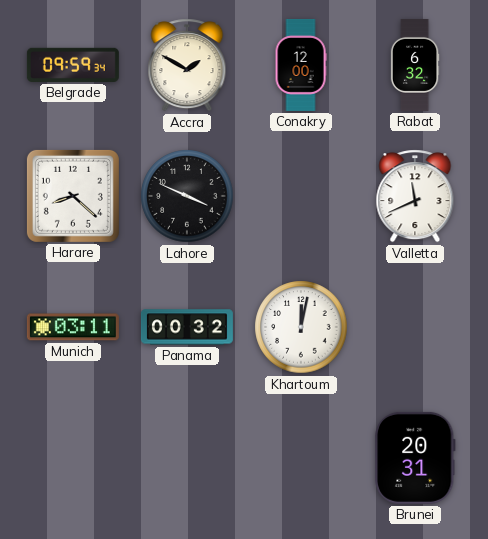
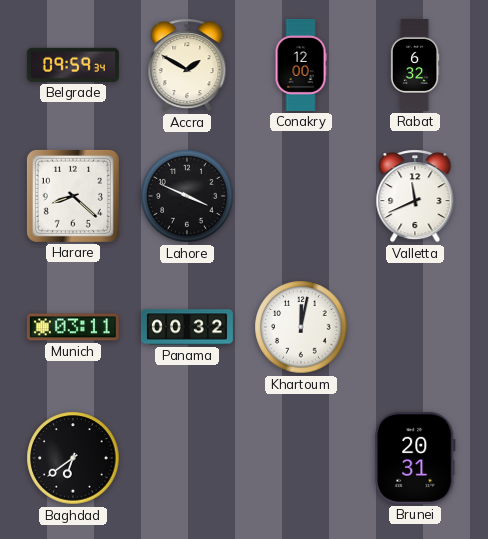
Baghdad: none -> 6:39
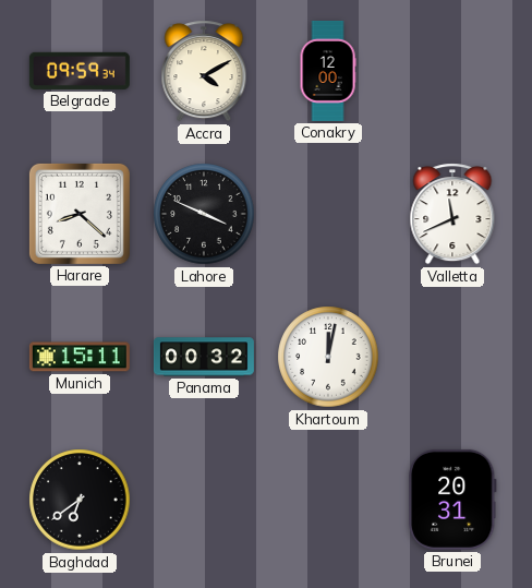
Accra: 1:50 -> 4:10
Rabat: 6:32 -> none
Munich: 03:11 -> 15:11
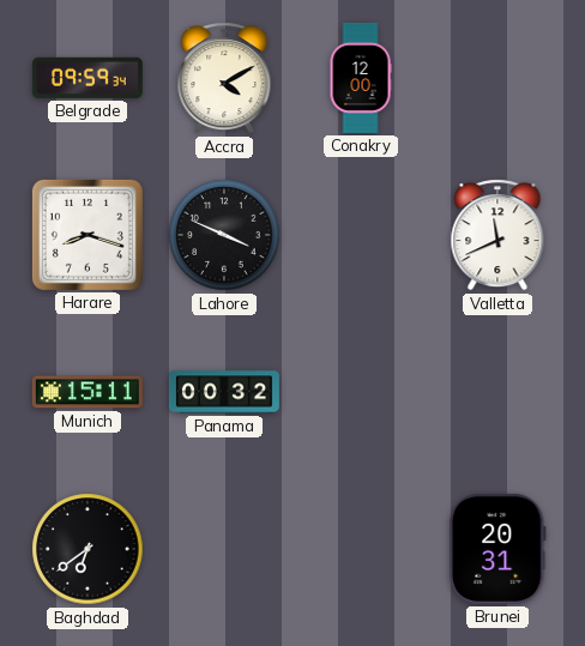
Harare: 8:22 -> 8:18
Khartoum: 12:02 -> none
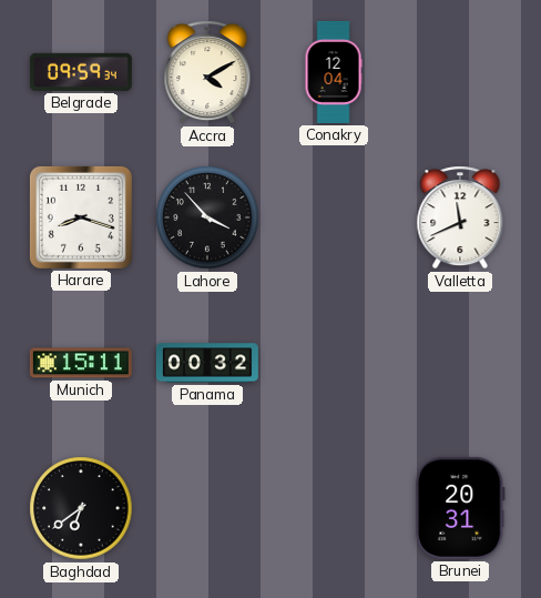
Conakry: 12:00 -> 12:04
Lahore: 3:49 -> 3:53
